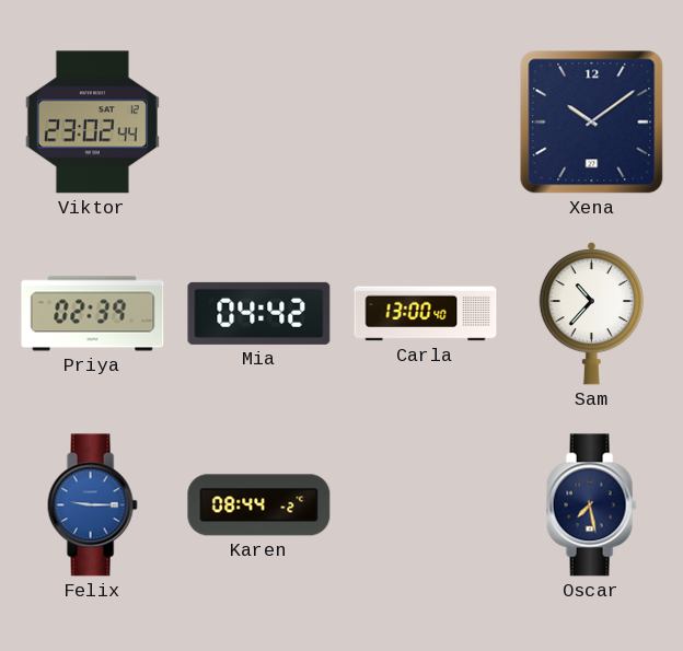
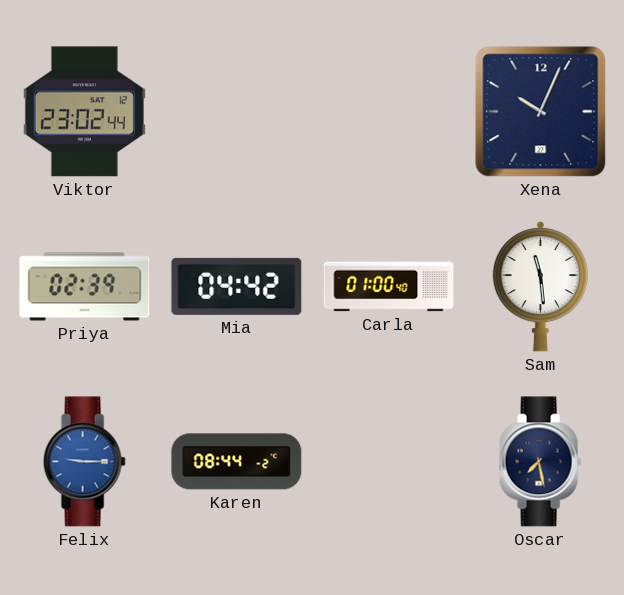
Xena: 10:09 -> 10:04
Carla: 13:00 -> 01:00
Sam: 10:37 -> 11:29
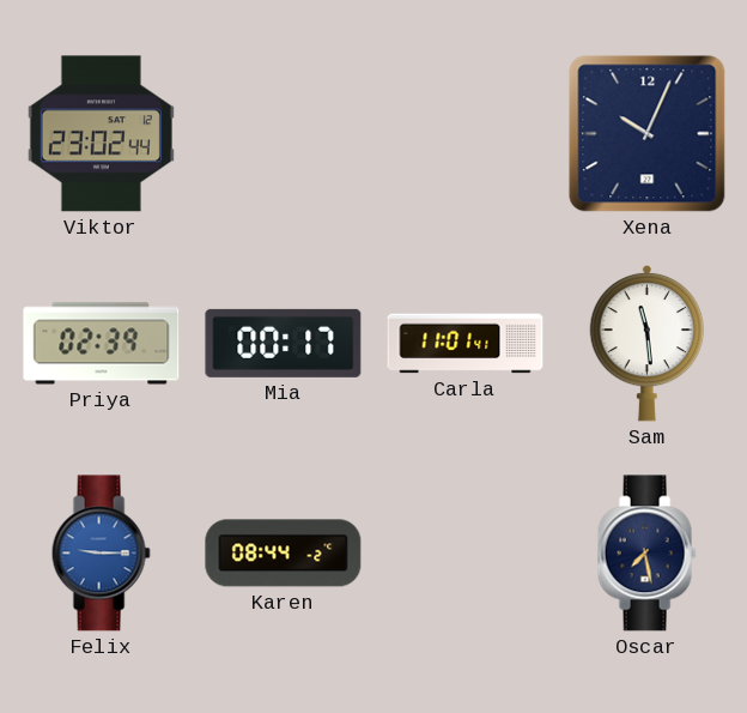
Mia: 04:42 -> 00:17
Carla: 01:00 -> 11:01
